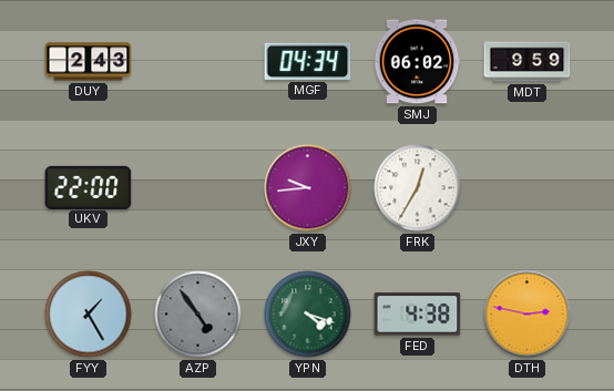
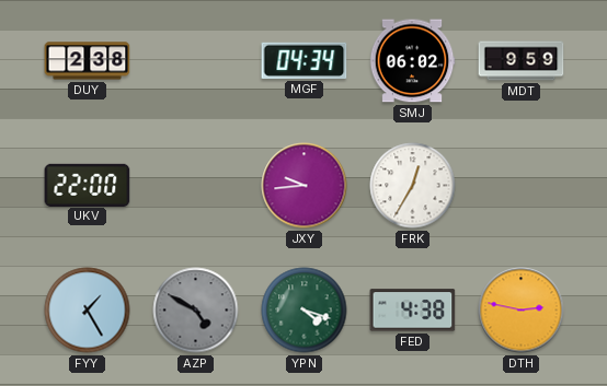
DUY: 2:43 -> 2:38
AZP: 4:54 -> 4:50
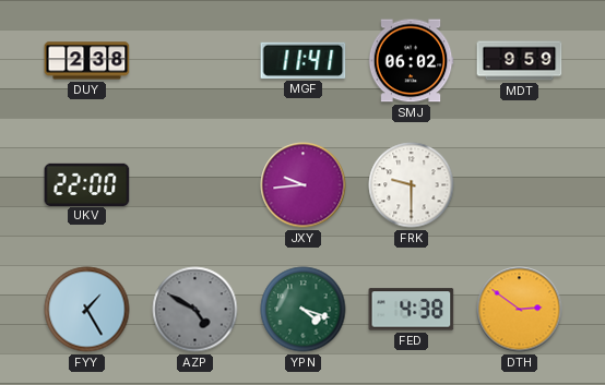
MGF: 04:34 -> 11:41
FRK: 12:35 -> 9:30
DTH: 2:47 -> 2:51
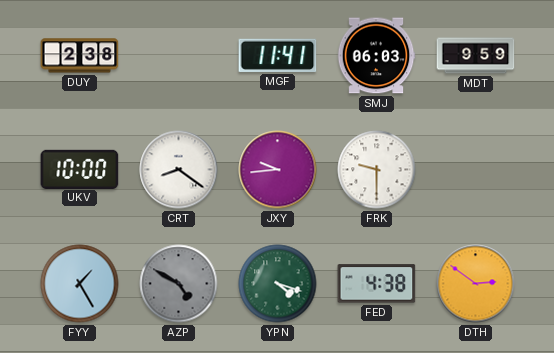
SMJ: 06:02 -> 06:03
UKV: 22:00 -> 10:00
CRT: none -> 8:21
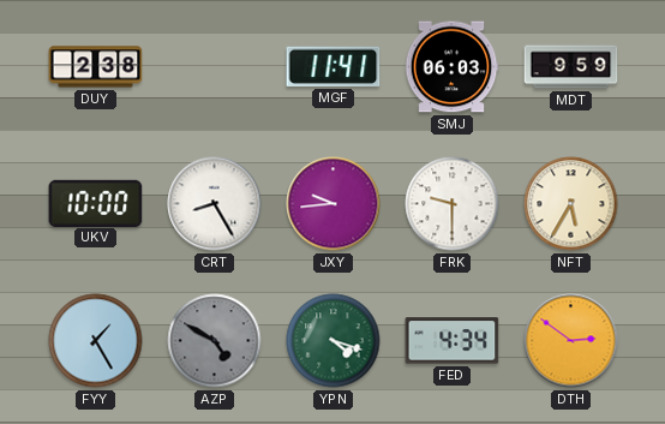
CRT: 8:21 -> 8:25
NFT: none -> 5:35
FED: 4:38 -> 4:34
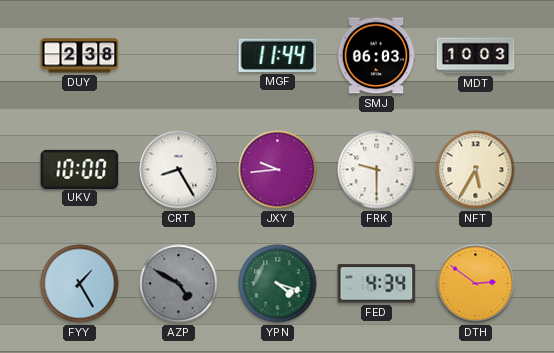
MGF: 11:41 -> 11:44
MDT: 9:59 -> 10:03
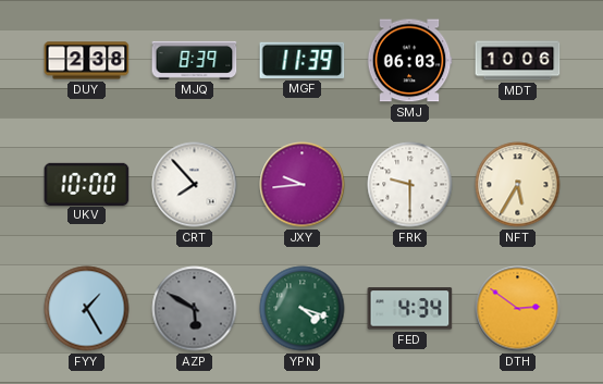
MJQ: none -> 8:39
MGF: 11:44 -> 11:39
MDT: 10:03 -> 10:06
CRT: 8:25 -> 7:53
AZP: 4:50 -> 5:50
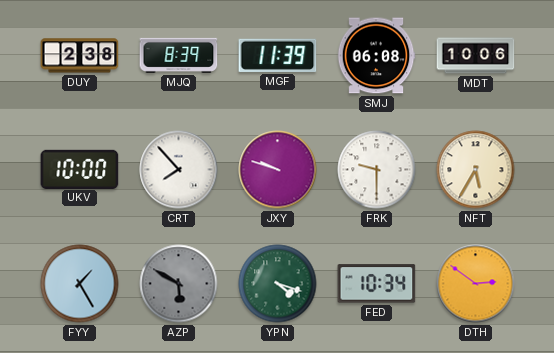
SMJ: 06:03 -> 06:08
JXY: 9:44 -> 9:48
FED: 4:34 -> 10:34
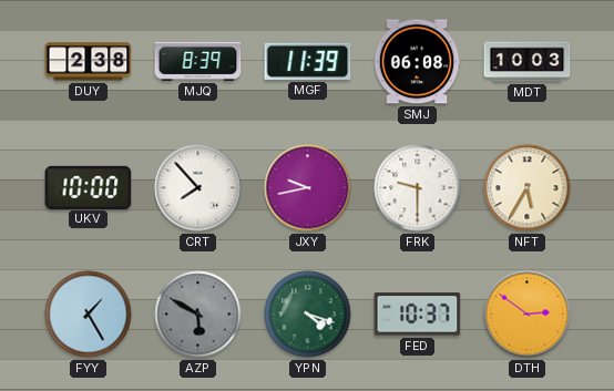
MDT: 10:06 -> 10:03
JXY: 9:48 -> 9:43
FED: 10:34 -> 10:37
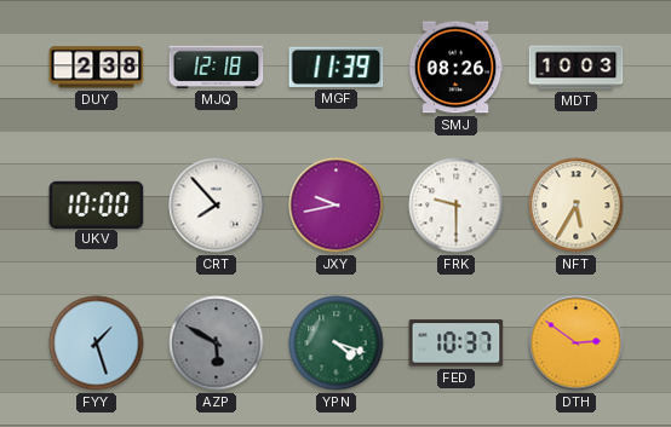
MJQ: 8:39 -> 12:18
SMJ: 06:08 -> 08:26
FYY: 1:25 -> 1:27
